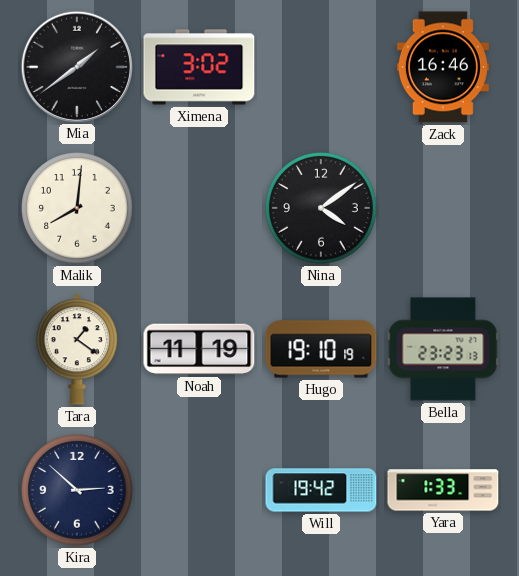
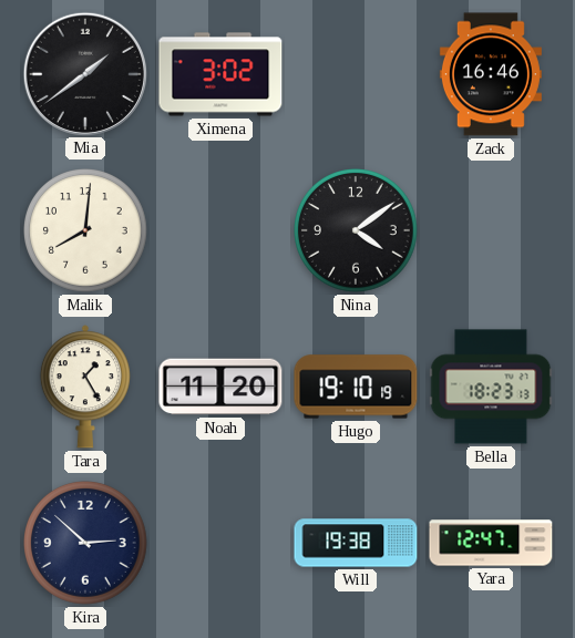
Tara: 1:21 -> 1:25
Noah: 11:19 -> 11:20
Bella: 23:23 -> 18:23
Will: 19:42 -> 19:38
Yara: 1:33 -> 12:47
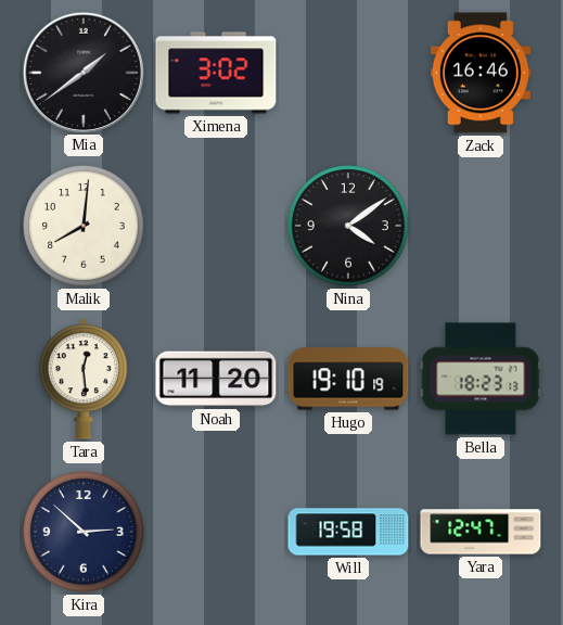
Tara: 1:25 -> 12:29
Will: 19:38 -> 19:58
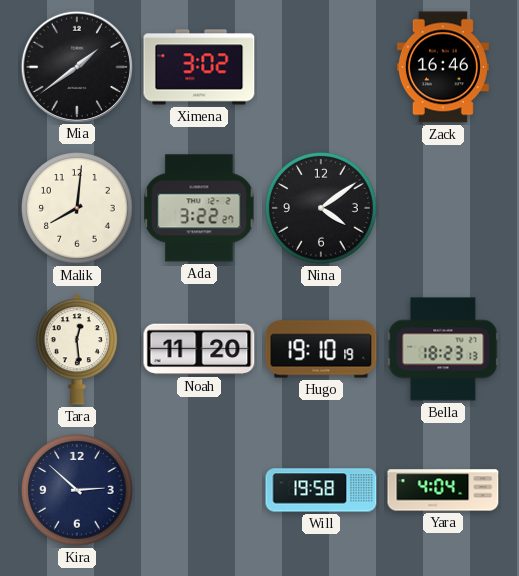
Ada: none -> 3:22
Yara: 12:47 -> 4:04
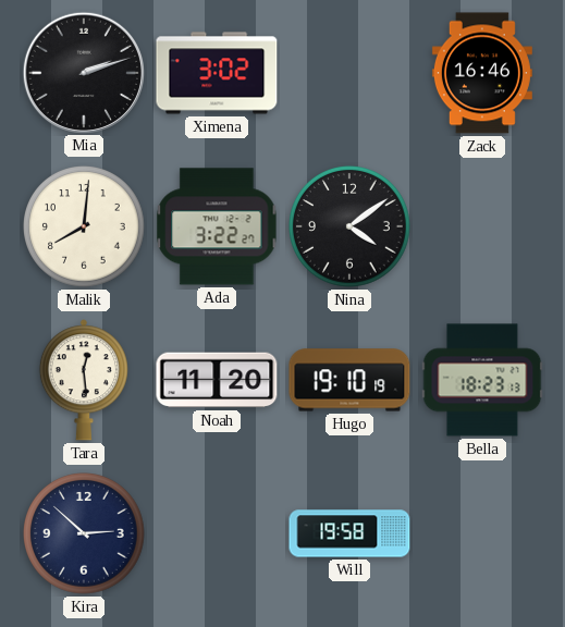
Mia: 1:39 -> 2:12
Yara: 4:04 -> none
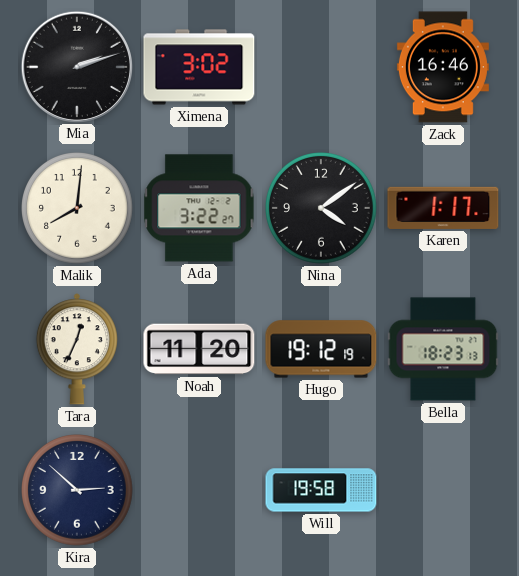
Karen: none -> 1:17
Tara: 12:29 -> 12:34
Hugo: 19:10 -> 19:12
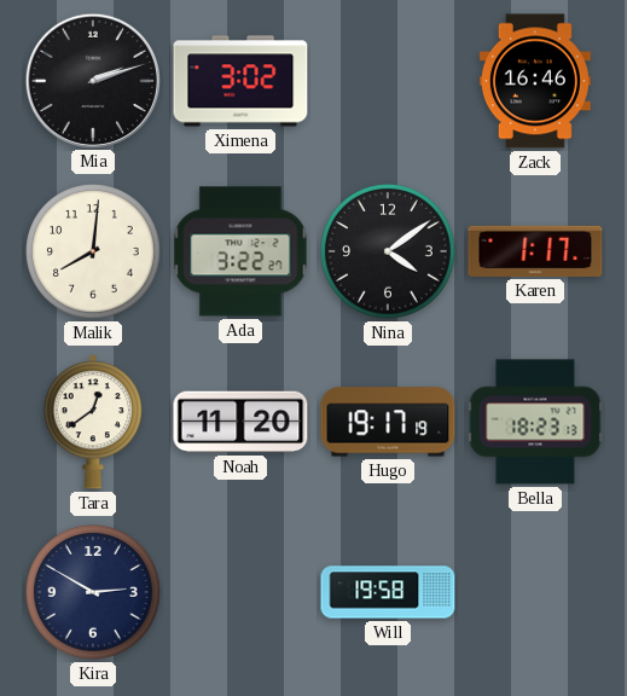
Tara: 12:34 -> 12:39
Hugo: 19:12 -> 19:17
Kira: 2:52 -> 2:50
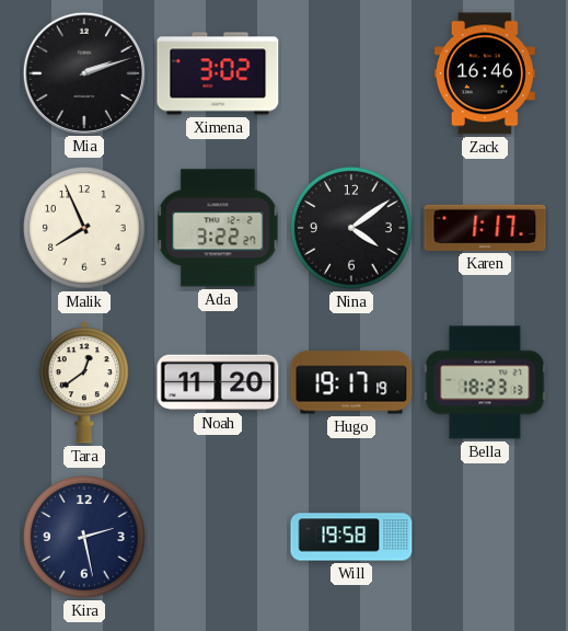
Malik: 8:01 -> 7:56
Kira: 2:50 -> 2:28
